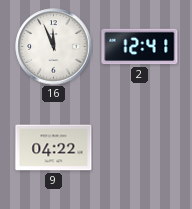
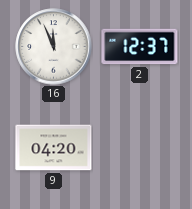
2: 12:41 -> 12:37
9: 04:22 -> 04:20
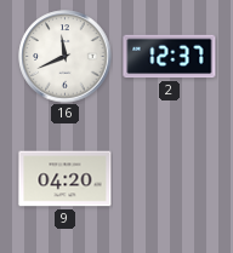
16: 11:56 -> 11:41
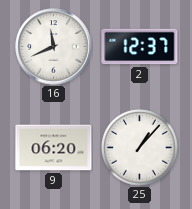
9: 04:20 -> 06:20
25: none -> 1:07
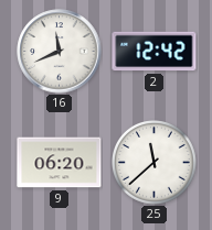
2: 12:37 -> 12:42
25: 1:07 -> 11:38
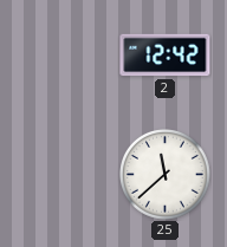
16: 11:41 -> none
9: 06:20 -> none
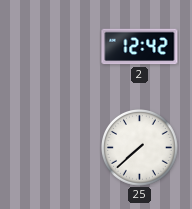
25: 11:38 -> 7:38
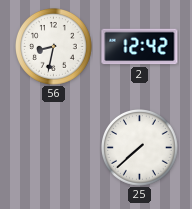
56: none -> 8:32
